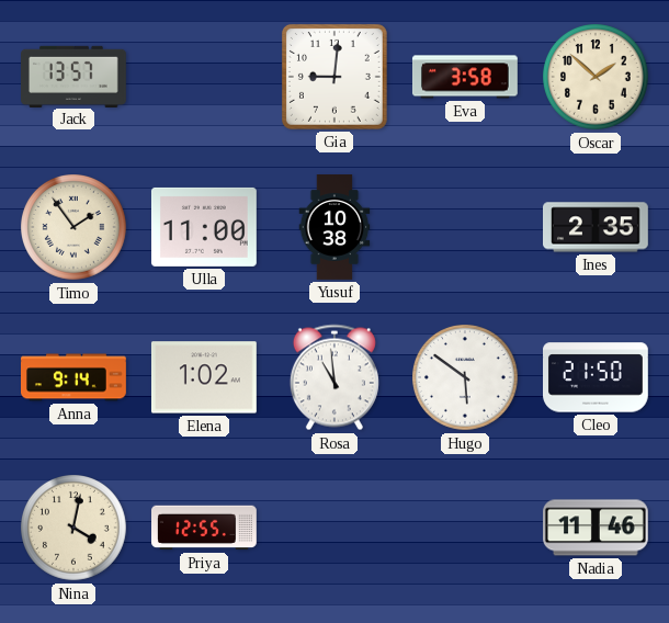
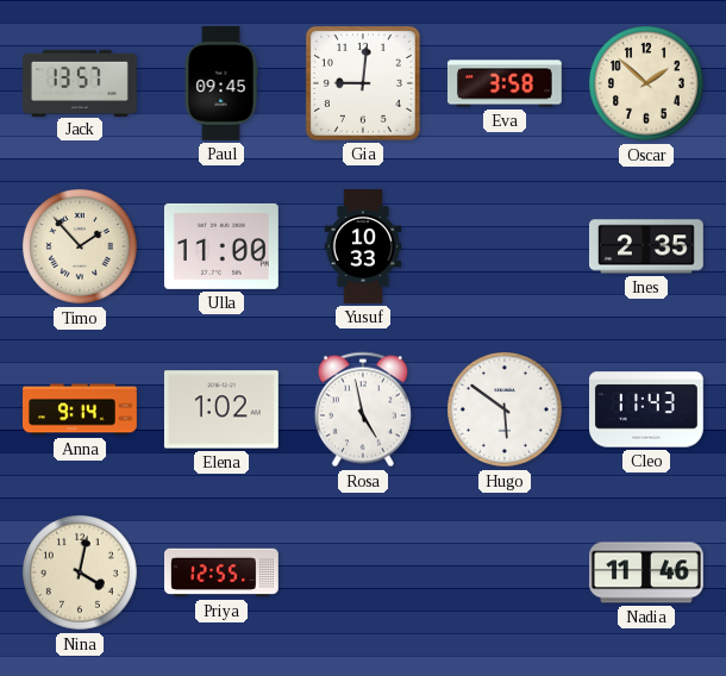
Paul: none -> 09:45
Timo: 1:54 -> 1:53
Yusuf: 10:38 -> 10:33
Rosa: 10:59 -> 4:58
Cleo: 21:50 -> 11:43
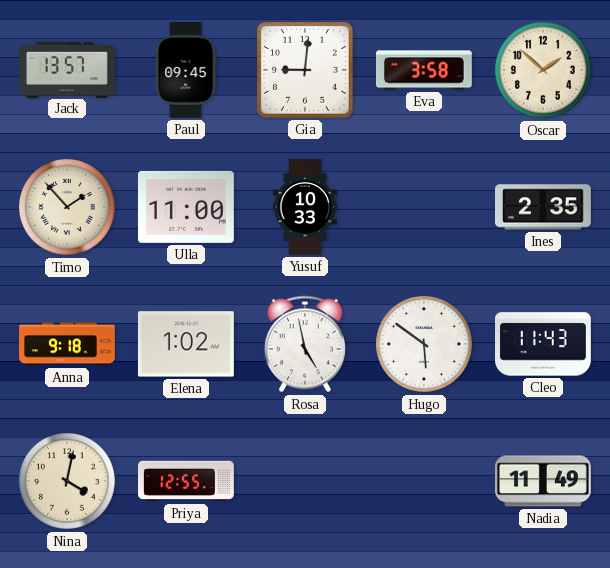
Anna: 9:14 -> 9:18
Nadia: 11:46 -> 11:49
